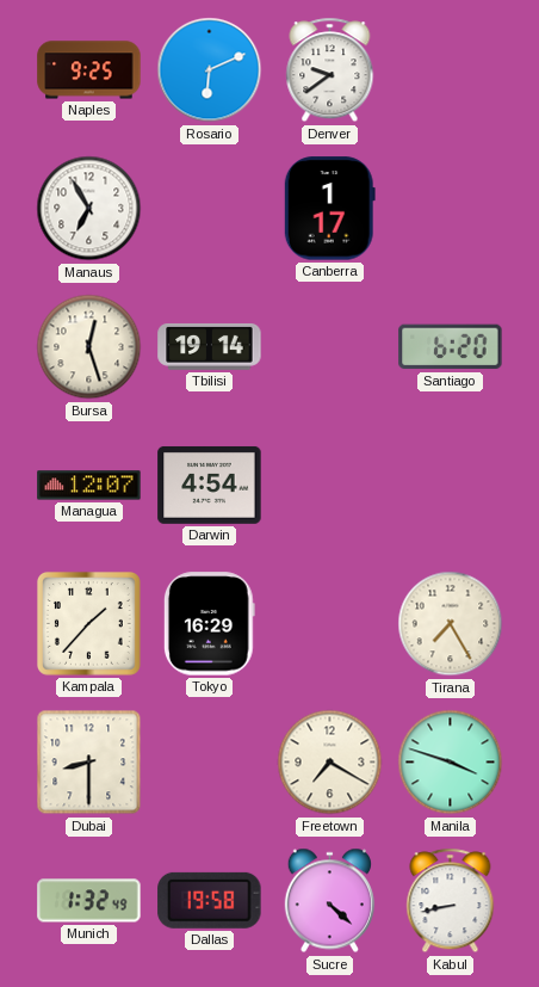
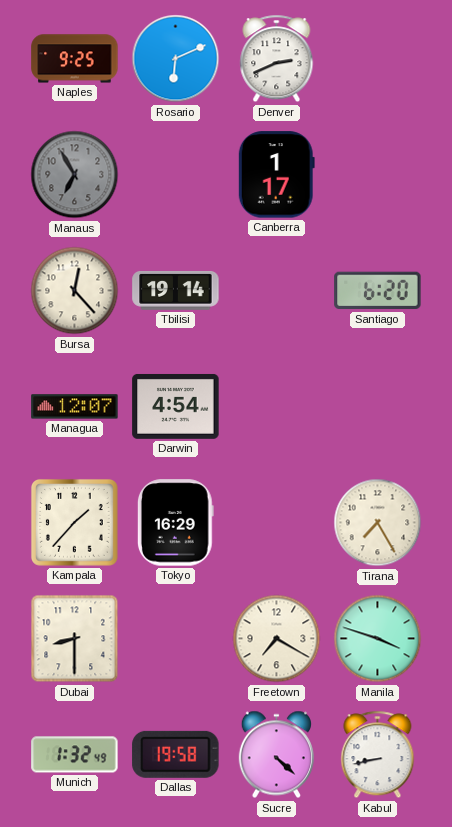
Denver: 9:39 -> 2:41
Manaus dial: white -> grey
Bursa: 12:27 -> 12:23
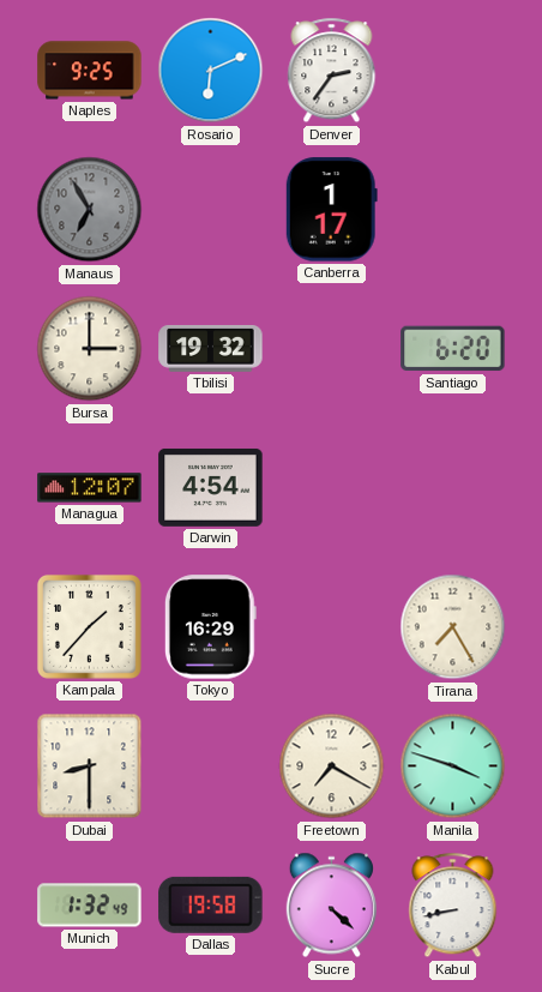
Denver: 2:41 -> 2:36
Bursa: 12:23 -> 3:00
Tbilisi: 19:14 -> 19:32
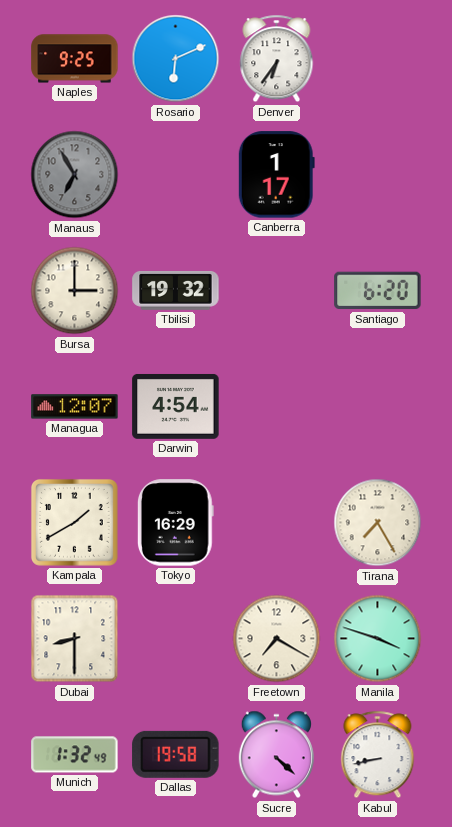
Denver: 2:36 -> 6:36
Kampala: 1:37 -> 1:40
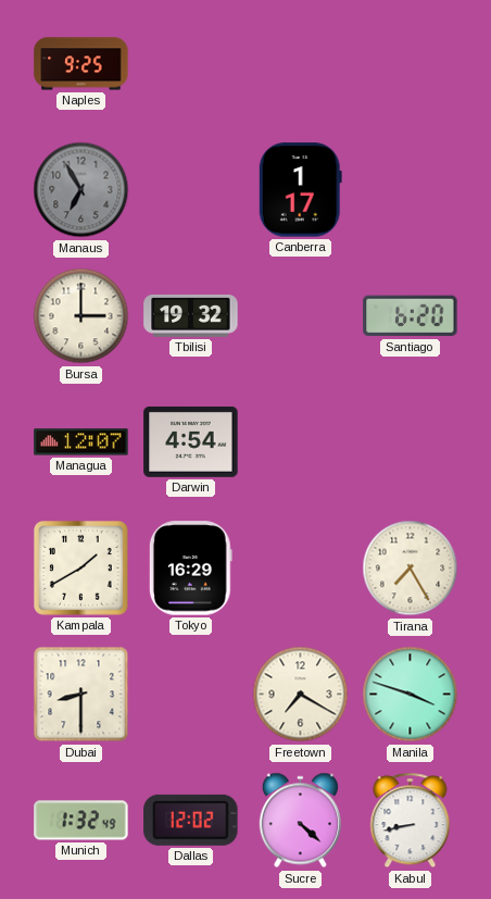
Rosario: 6:11 -> none
Denver: 6:36 -> none
Dallas: 19:58 -> 12:02
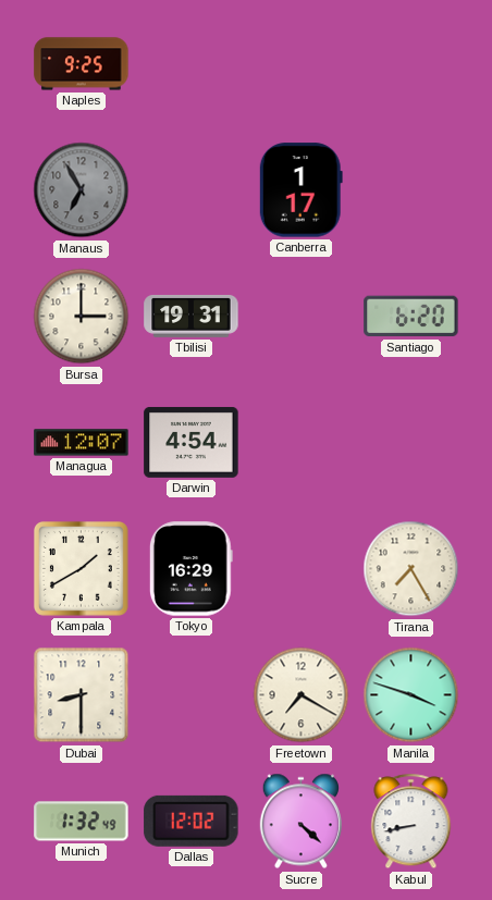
Tbilisi: 19:32 -> 19:31
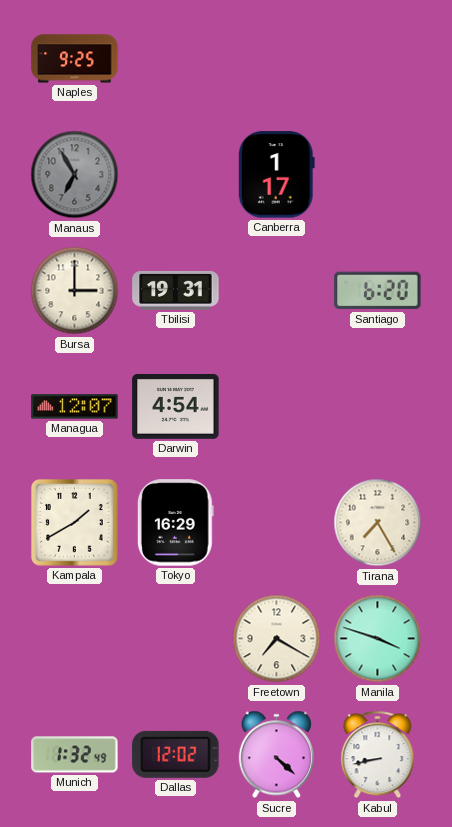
Dubai: 8:30 -> none
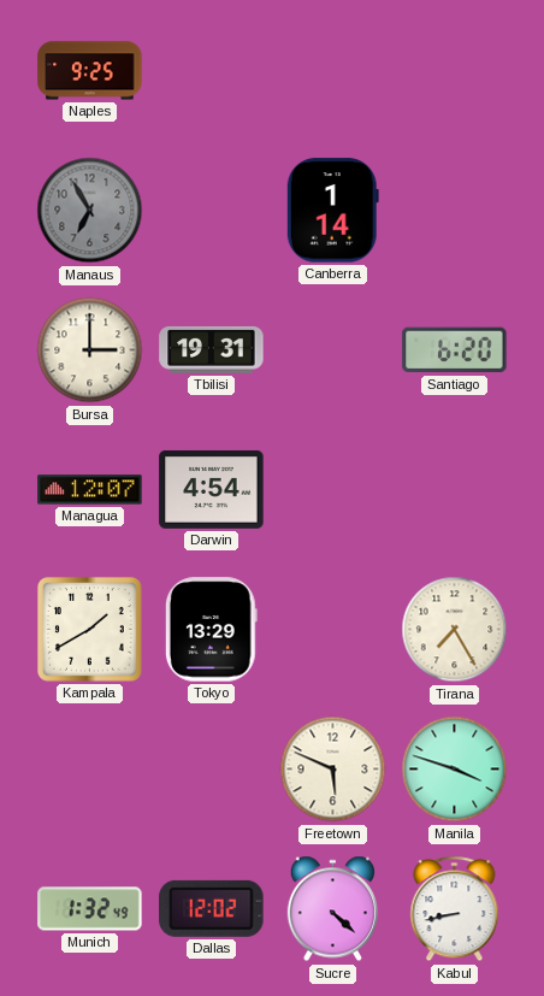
Canberra: 1:17 -> 1:14
Tokyo: 16:29 -> 13:29
Freetown: 7:20 -> 5:49
